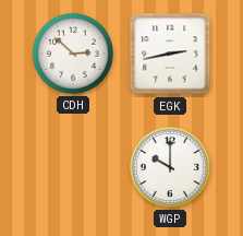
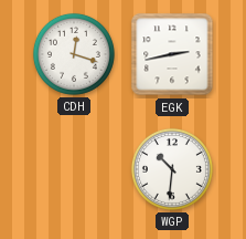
CDH: 2:52 -> 12:18
WGP: 10:00 -> 10:31
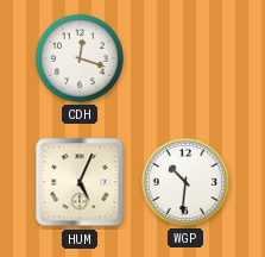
EGK: 2:43 -> none
HUM: none -> 5:04
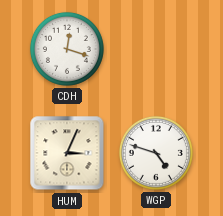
HUM: 5:04 -> 3:04
WGP: 10:31 -> 4:48
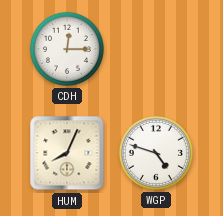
CDH: 12:18 -> 12:15
HUM: 3:04 -> 8:04
